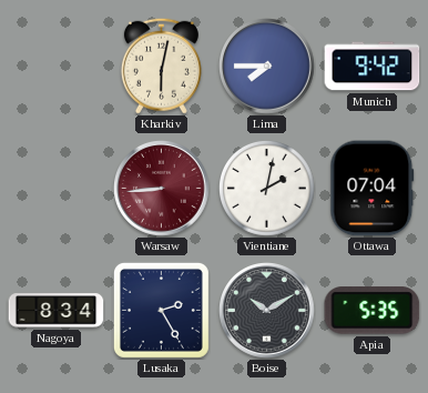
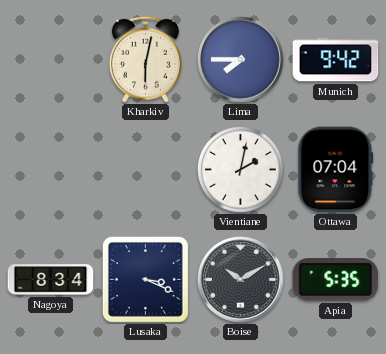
Warsaw: 8:44 -> none
Lusaka: 2:25 -> 3:19
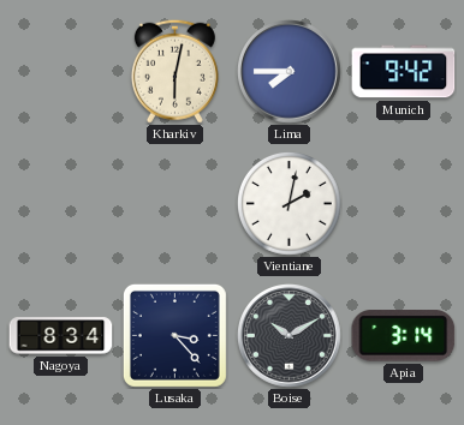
Ottawa: 07:04 -> none
Lusaka: 3:19 -> 3:23
Apia: 5:35 -> 3:14
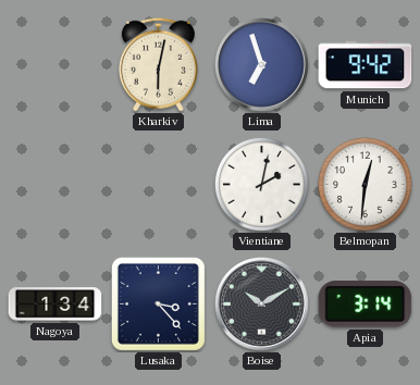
Lima: 7:45 -> 6:57
Belmopan: none -> 12:31
Nagoya: 8:34 -> 1:34
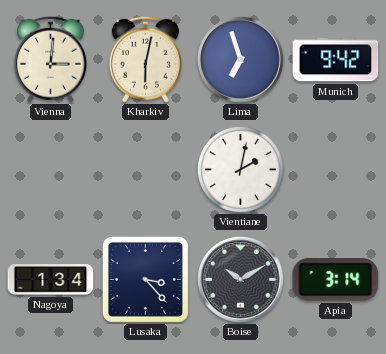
Vienna: none -> 3:01
Belmopan: 12:31 -> none
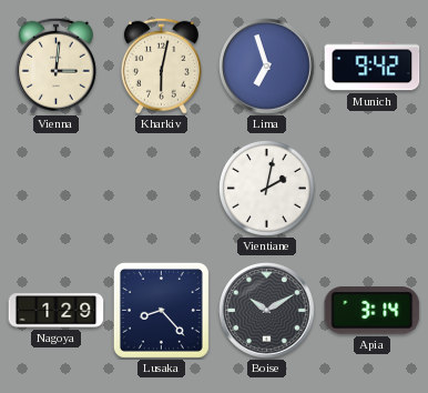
Nagoya: 1:34 -> 1:29
Lusaka: 3:23 -> 8:23
